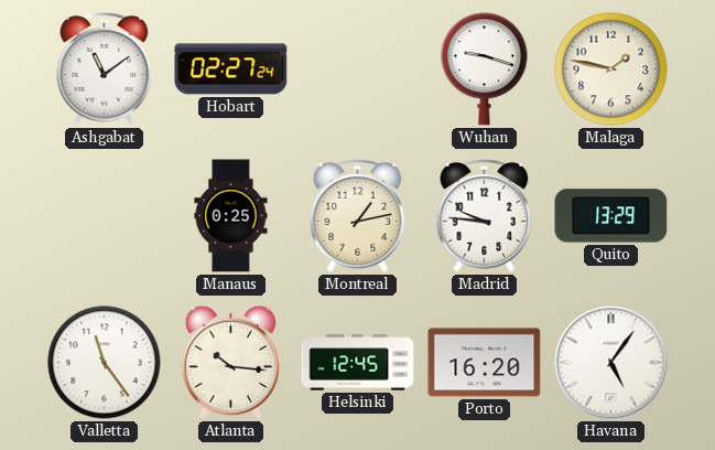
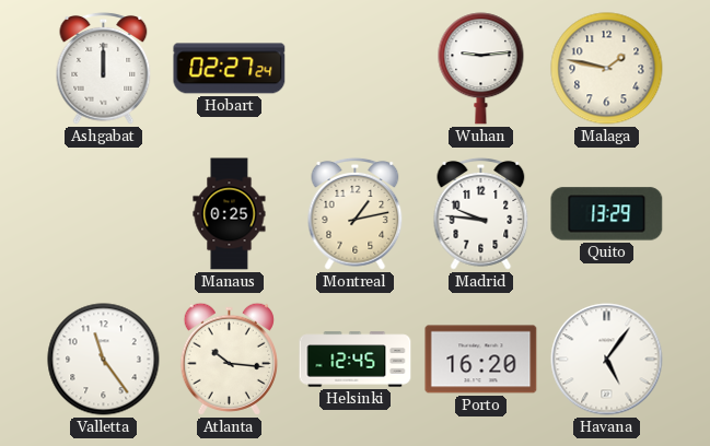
Ashgabat: 11:09 -> 12:00
Wuhan: 9:18 -> 9:14
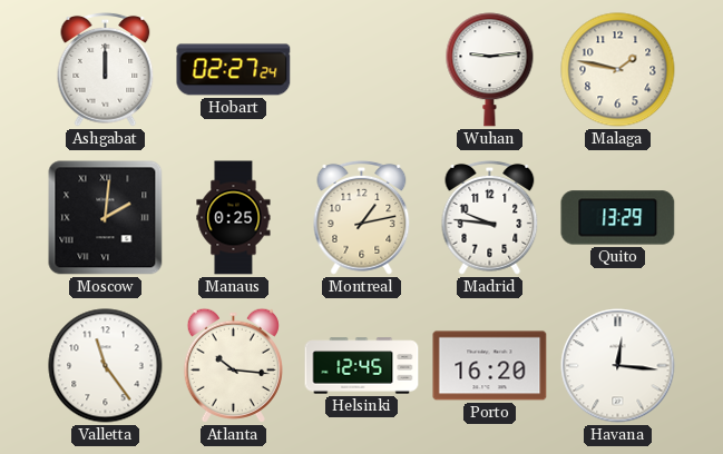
Moscow: none -> 2:01
Havana: 5:06 -> 12:16
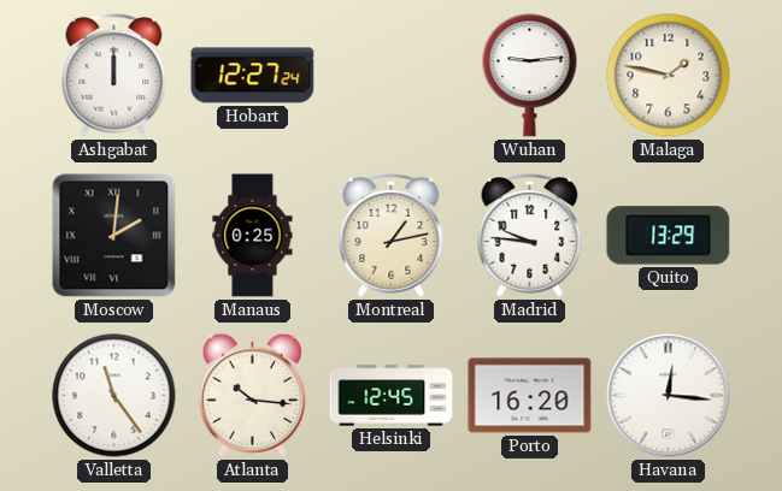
Hobart: 02:27 -> 12:27
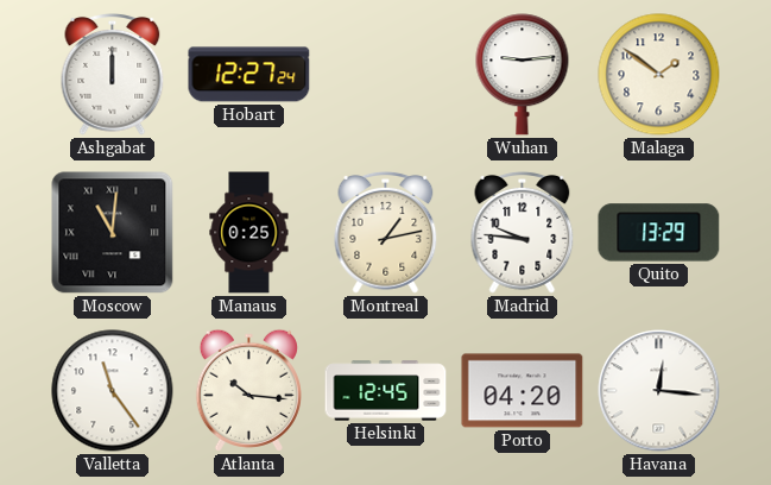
Malaga: 1:47 -> 1:51
Moscow: 2:01 -> 11:01
Porto: 16:20 -> 04:20
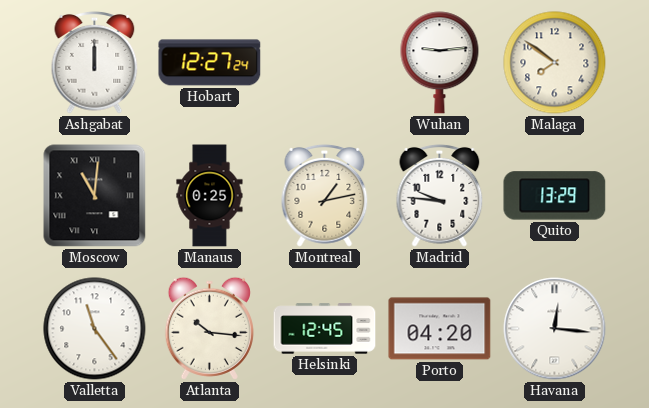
Malaga: 1:51 -> 7:51
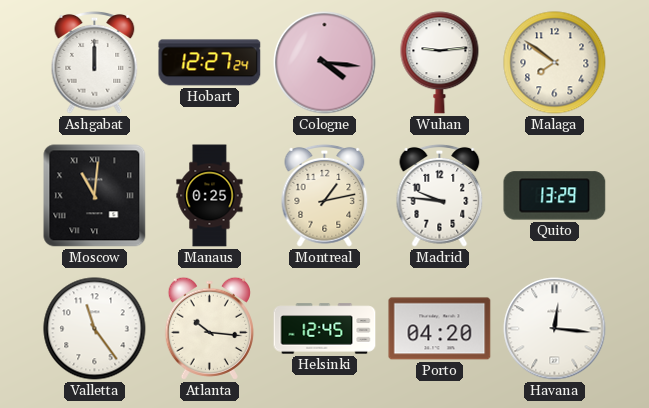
Cologne: none -> 4:16
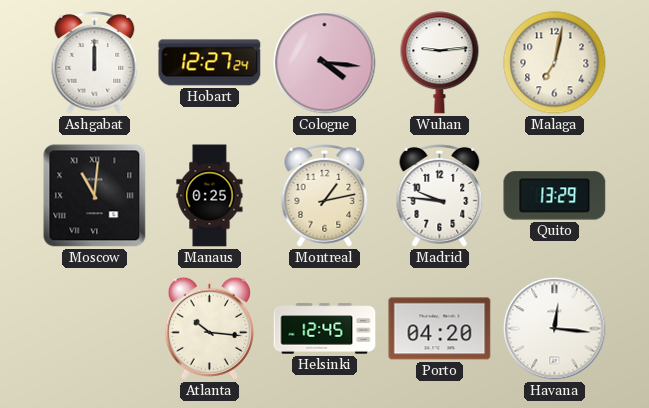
Malaga: 7:51 -> 7:02
Valletta: 11:24 -> none
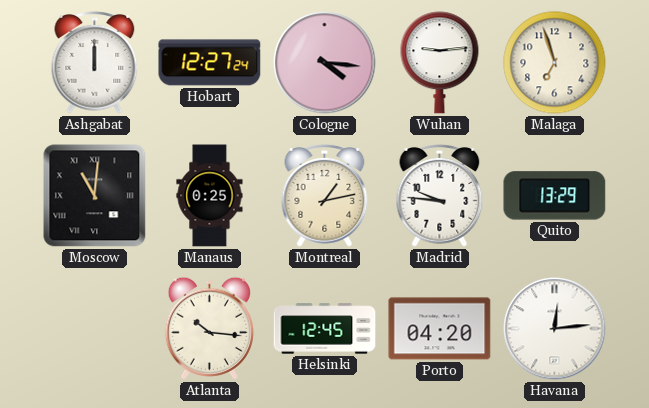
Malaga: 7:02 -> 6:57
Havana: 12:16 -> 12:14
